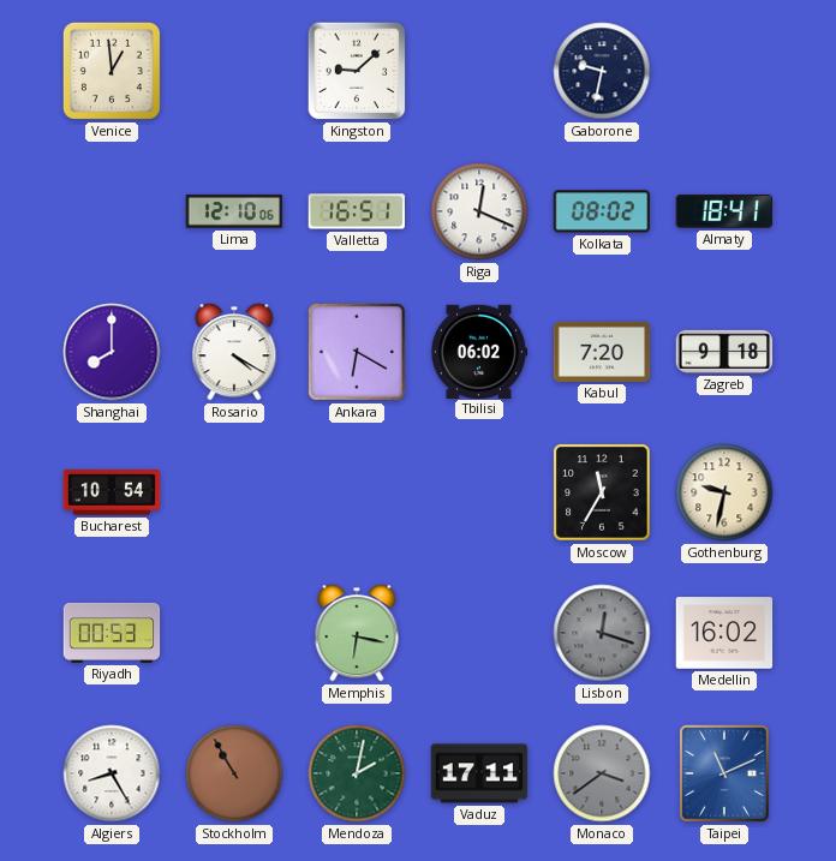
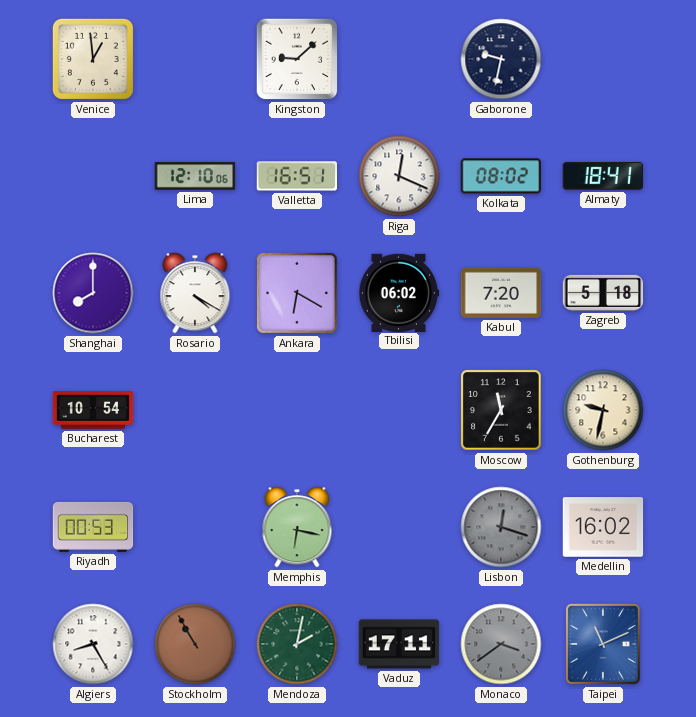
Zagreb: 9:18 -> 5:18
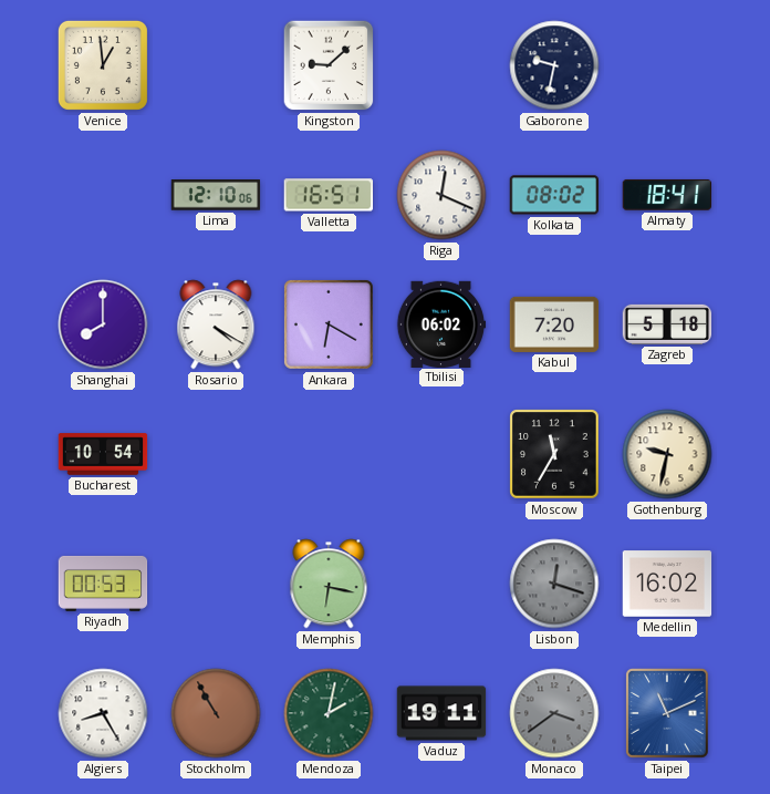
Vaduz: 17:11 -> 19:11
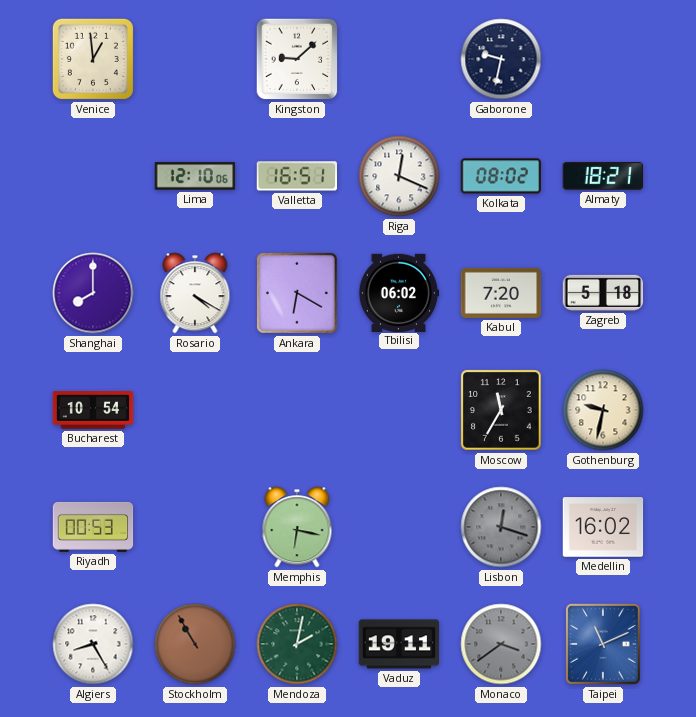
Almaty: 18:41 -> 18:21
